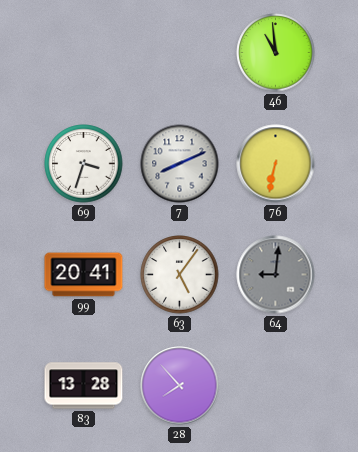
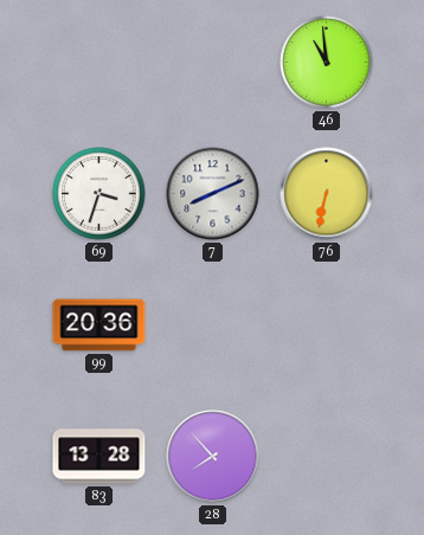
99: 20:41 -> 20:36
63: 5:06 -> none
64: 9:01 -> none
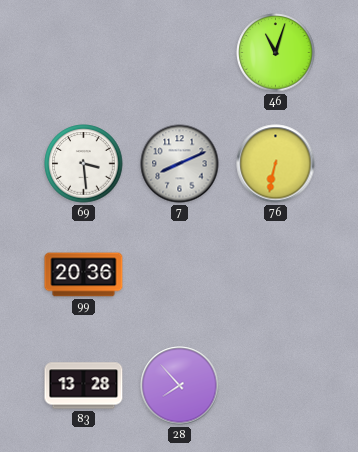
46: 10:59 -> 11:03
69: 3:33 -> 3:29
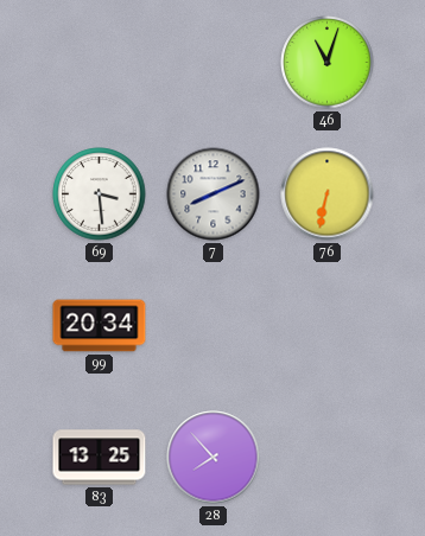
99: 20:36 -> 20:34
83: 13:28 -> 13:25
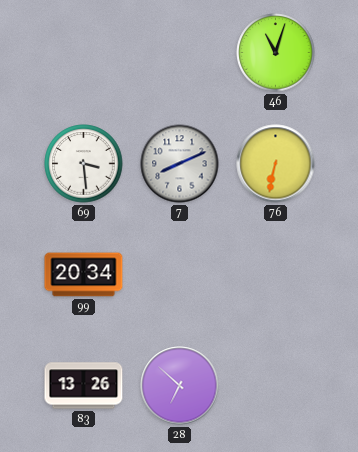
83: 13:25 -> 13:26
28: 7:53 -> 6:52
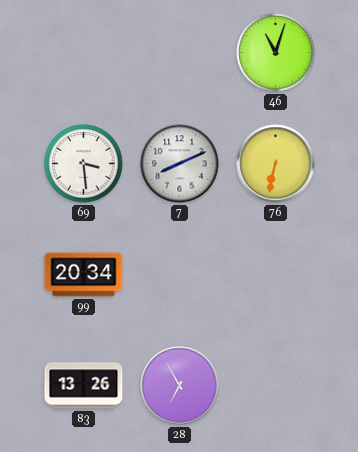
28: 6:52 -> 6:55
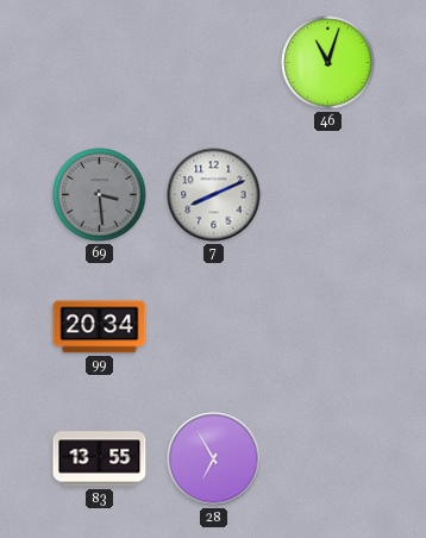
69 dial: white -> grey
76: 6:32 -> none
83: 13:26 -> 13:55
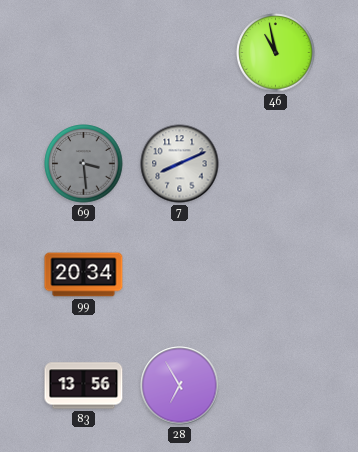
46: 11:03 -> 10:58
83: 13:55 -> 13:56
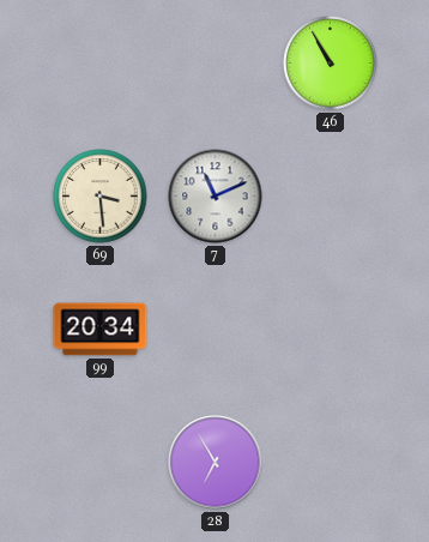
46: 10:58 -> 10:55
69 dial: grey -> cream
7: 8:11 -> 11:11
83: 13:56 -> none
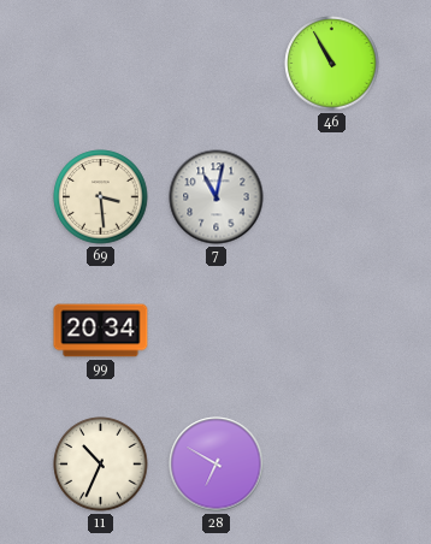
7: 11:11 -> 11:02
11: none -> 10:34
28: 6:55 -> 6:50
